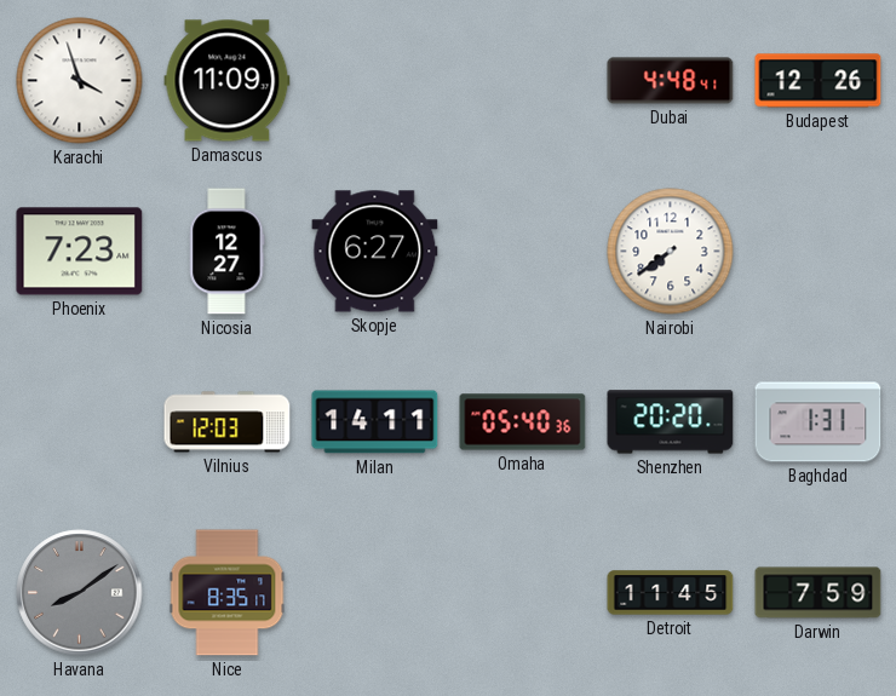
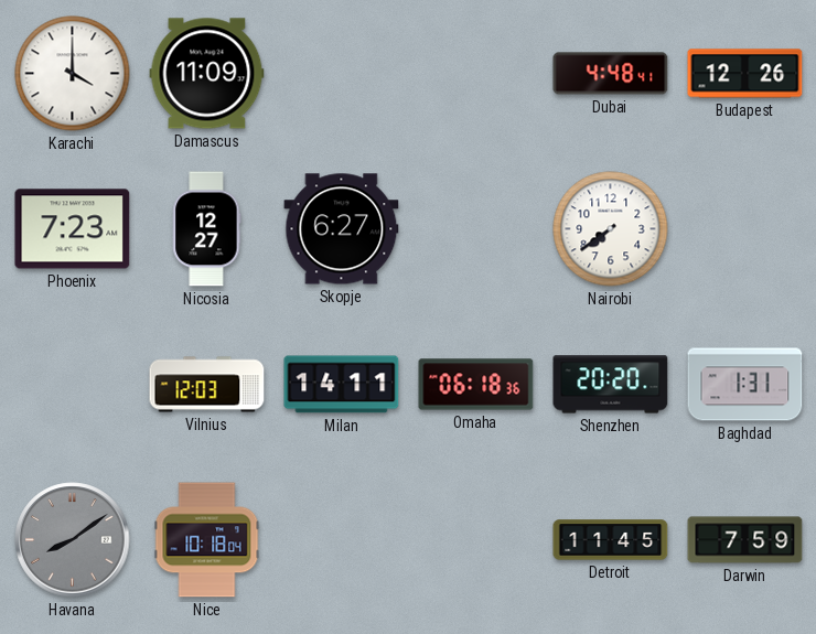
Karachi: 3:57 -> 4:00
Omaha: 05:40 -> 06:18
Nice: 8:35 -> 10:18
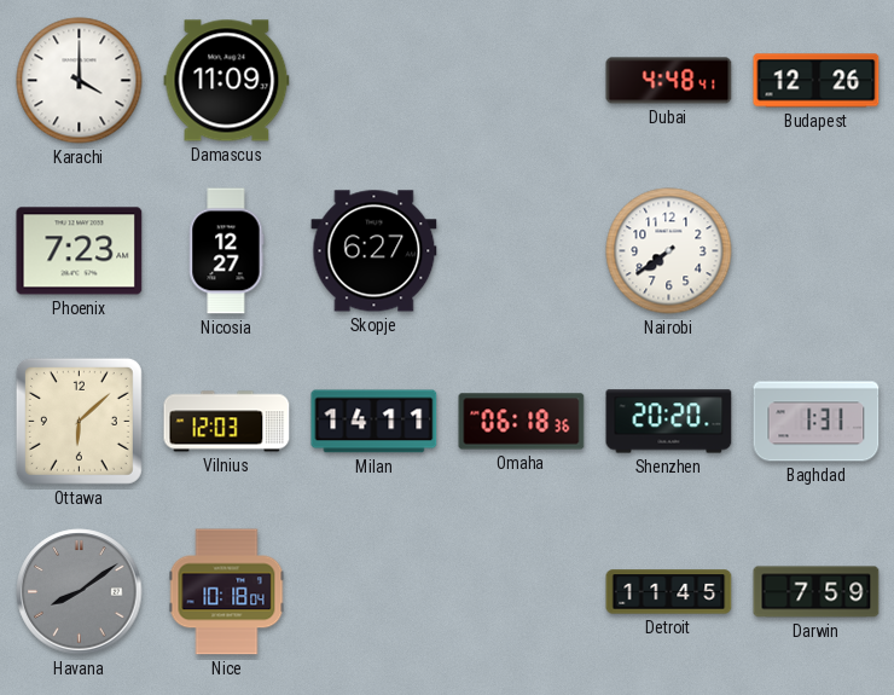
Ottawa: none -> 6:08
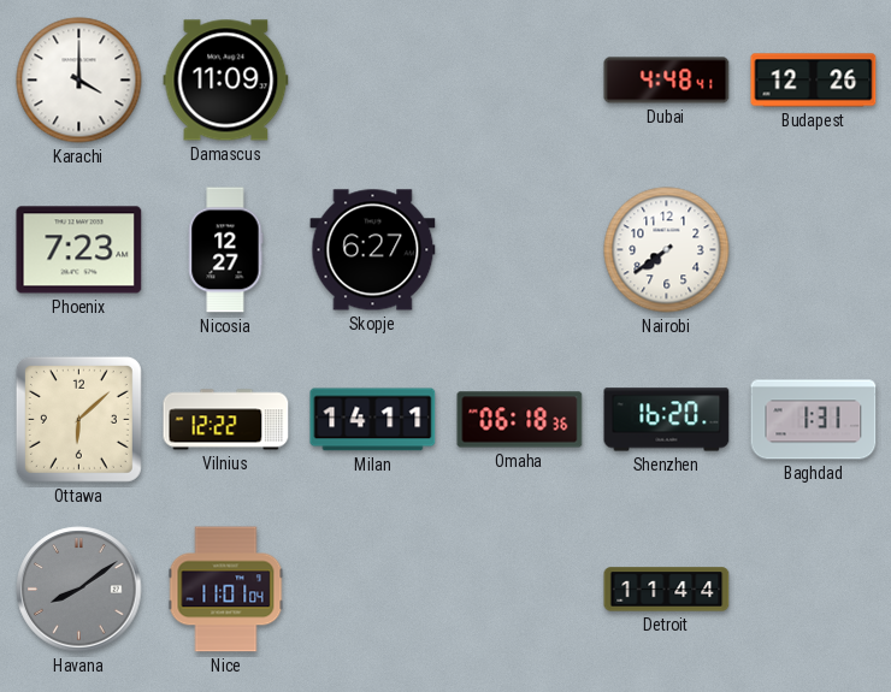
Vilnius: 12:03 -> 12:22
Shenzhen: 20:20 -> 16:20
Nice: 10:18 -> 11:01
Detroit: 11:45 -> 11:44
Darwin: 7:59 -> none
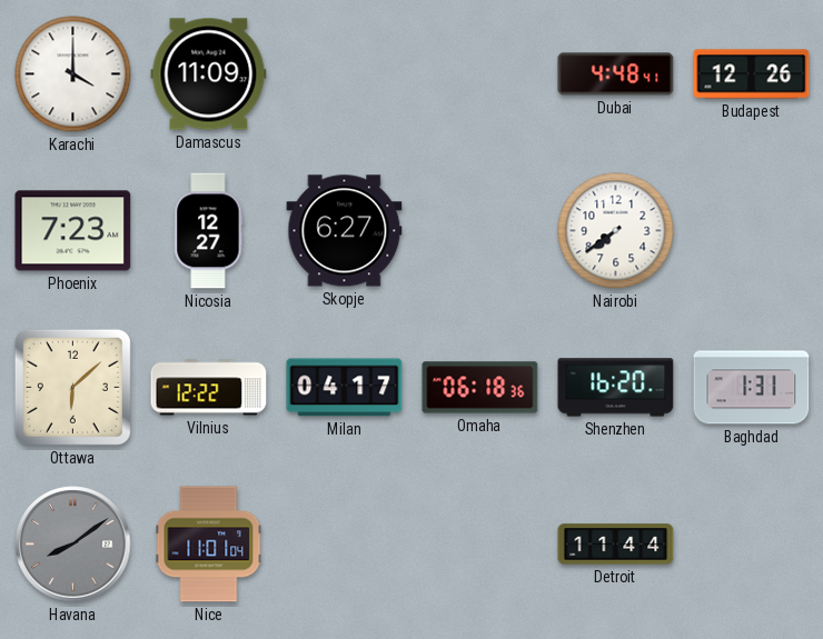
Milan: 14:11 -> 04:17
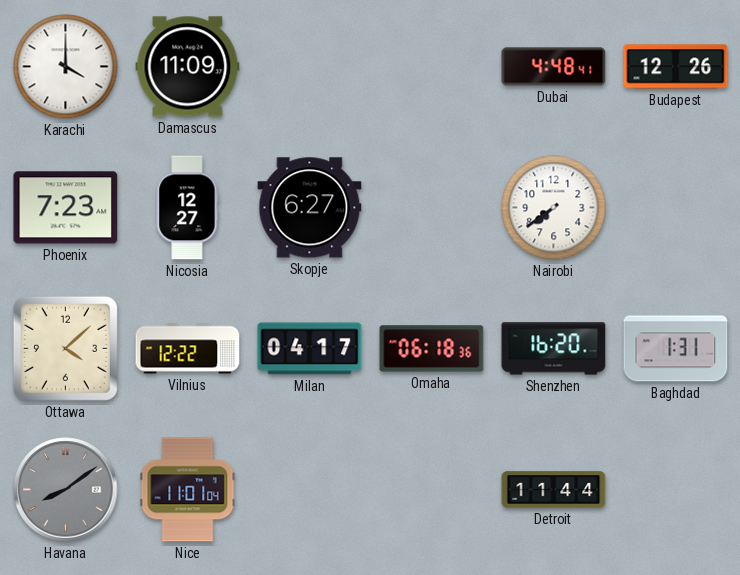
Ottawa: 6:08 -> 4:08
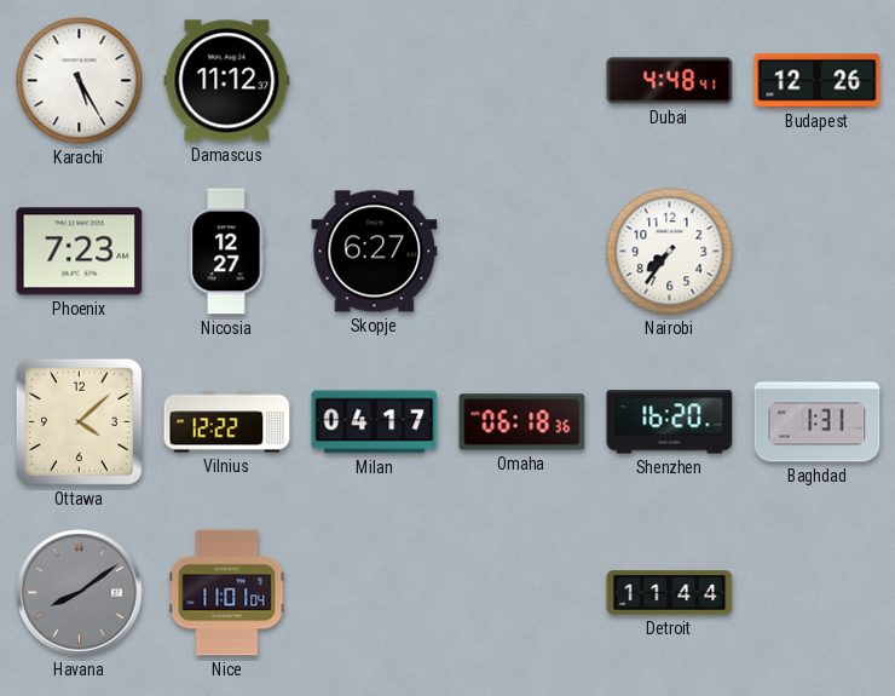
Karachi: 4:00 -> 5:25
Damascus: 11:09 -> 11:12
Nairobi: 7:39 -> 7:36
